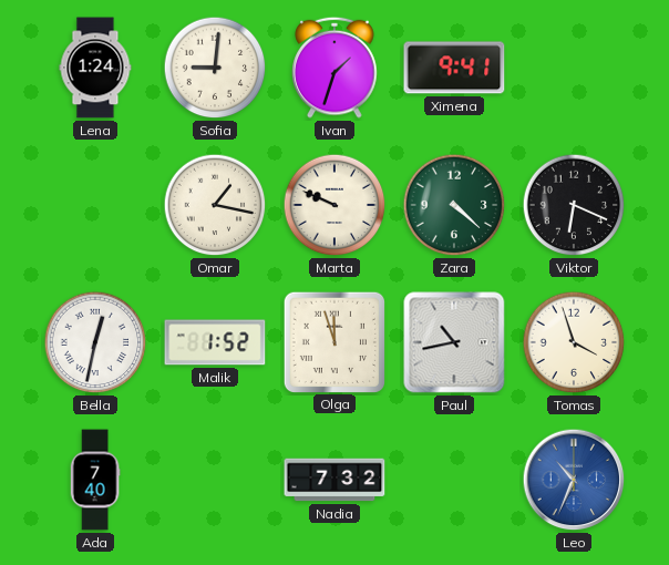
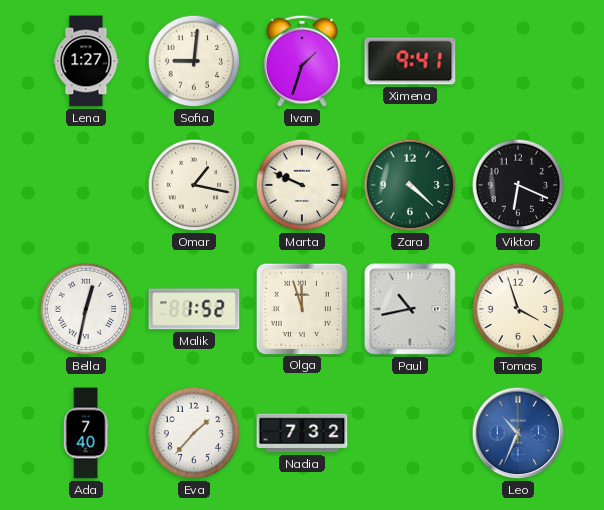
Lena: 1:24 -> 1:27
Eva: none -> 1:37
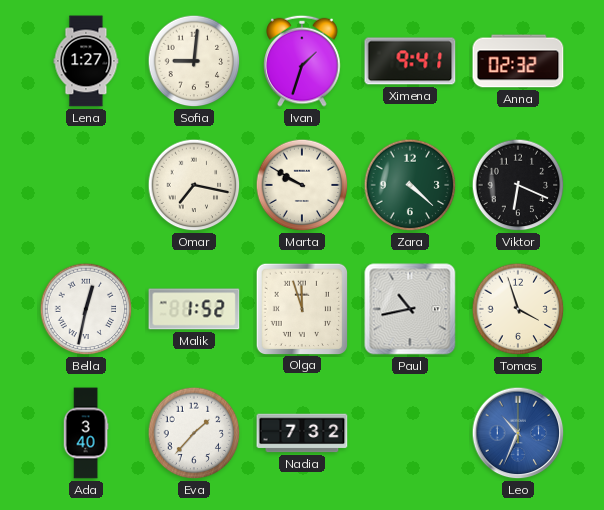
Anna: none -> 02:32
Omar: 1:17 -> 7:17
Marta: 9:49 -> 9:50
Ada: 7:40 -> 3:40
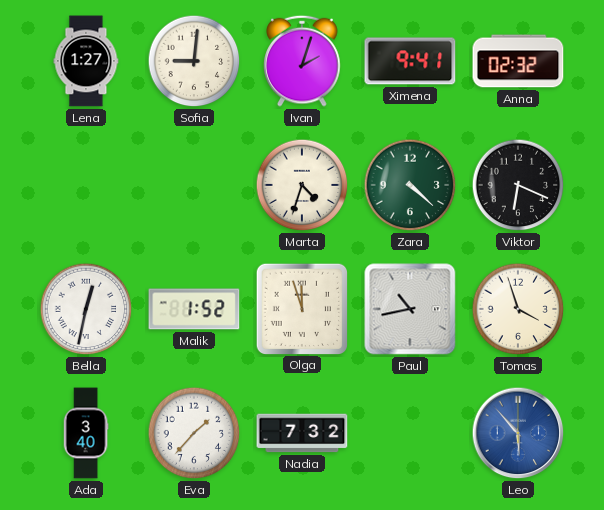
Ivan: 1:33 -> 2:03
Omar: 7:17 -> none
Marta: 9:50 -> 4:33
Leo: 10:34 -> 5:53
